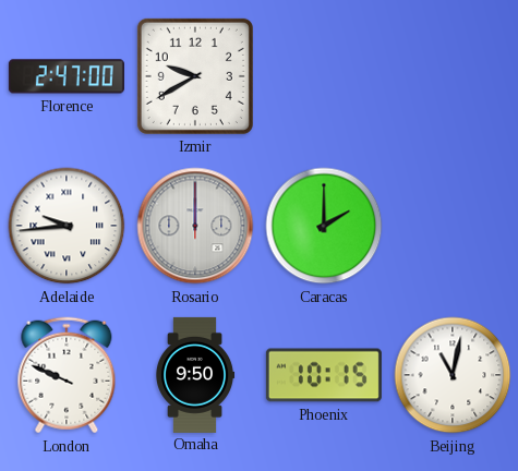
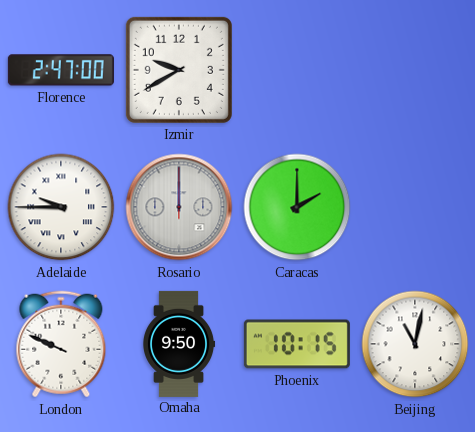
Adelaide: 9:44 -> 9:45
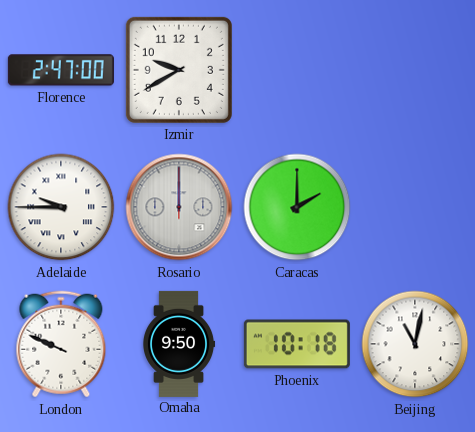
Phoenix: 10:15 -> 10:18
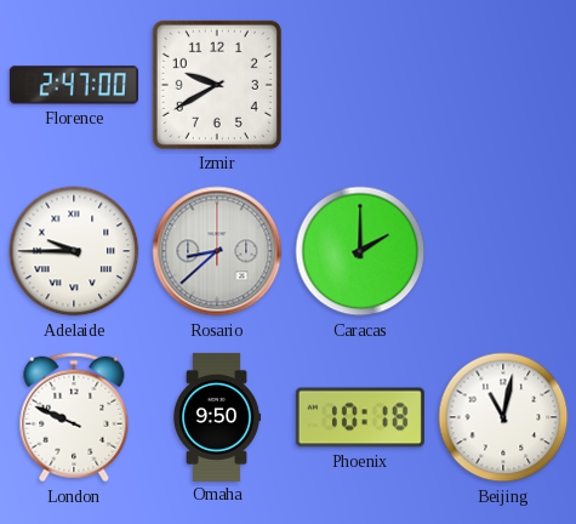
Rosario: 12:00 -> 8:38
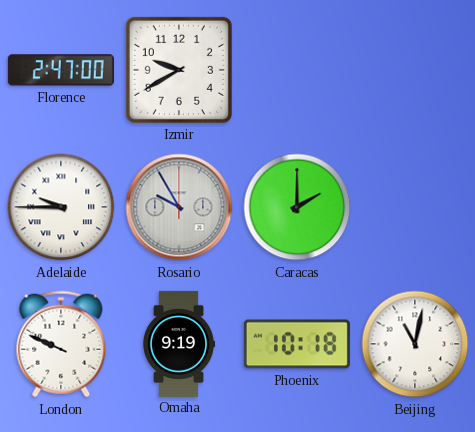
Rosario: 8:38 -> 9:55
Omaha: 9:50 -> 9:19
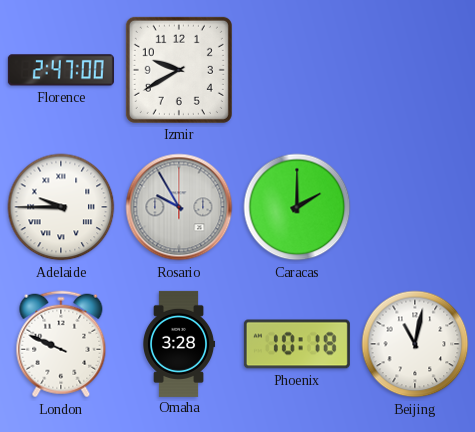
Omaha: 9:19 -> 3:28
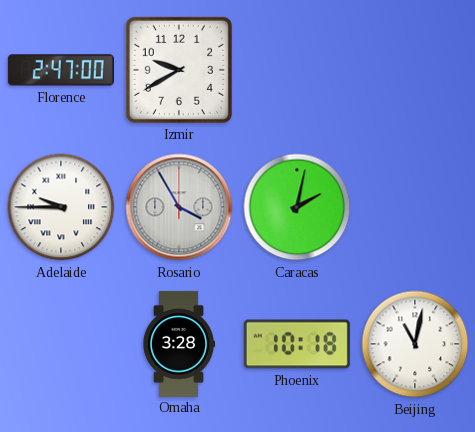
Rosario: 9:55 -> 3:55
Caracas: 2:00 -> 2:02
London: 9:49 -> none
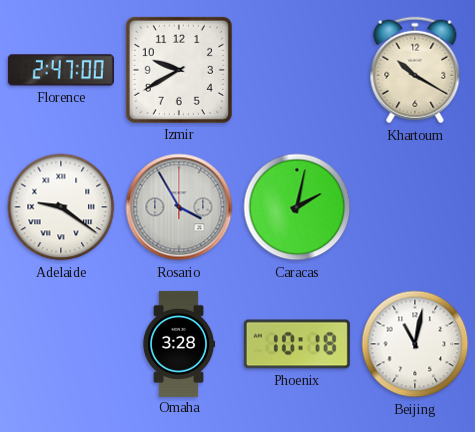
Khartoum: none -> 10:20
Adelaide: 9:45 -> 9:21
